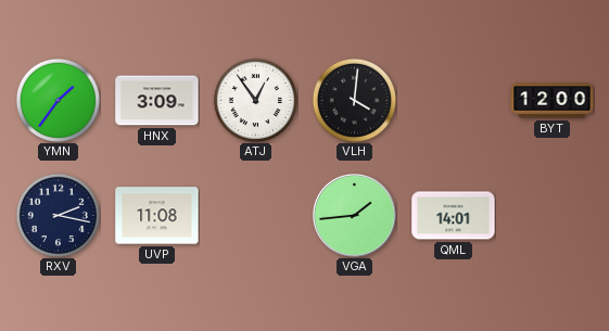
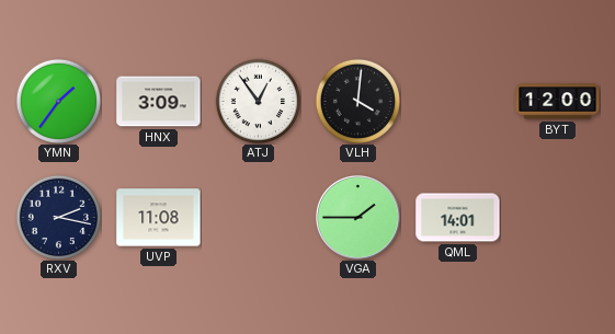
VGA: 1:44 -> 1:45
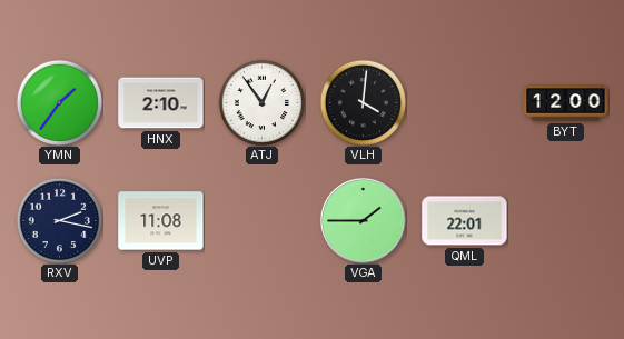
HNX: 3:09 -> 2:10
QML: 14:01 -> 22:01
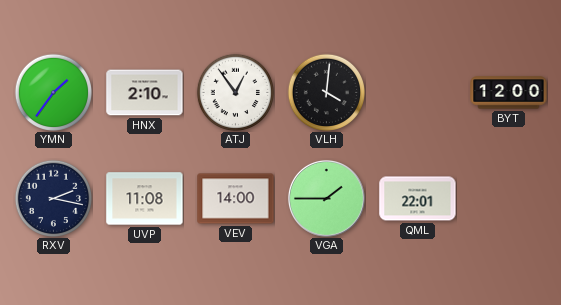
VEV: none -> 14:00
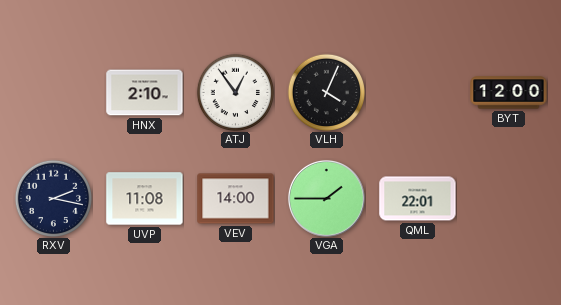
YMN: 1:36 -> none
VLH: 4:01 -> 4:04
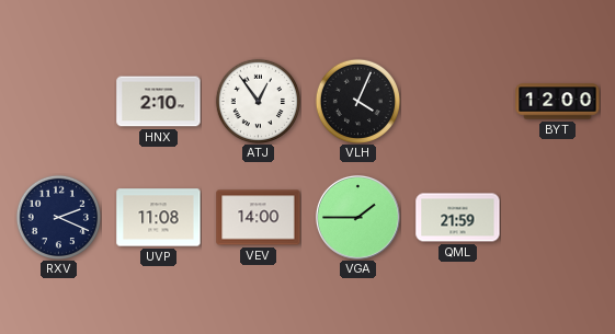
RXV: 2:17 -> 2:19
QML: 22:01 -> 21:59
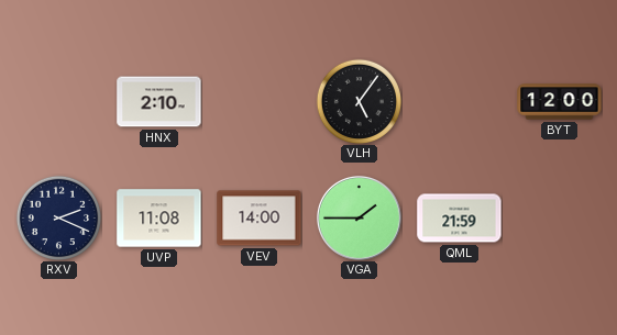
ATJ: 12:54 -> none
VLH: 4:04 -> 5:06
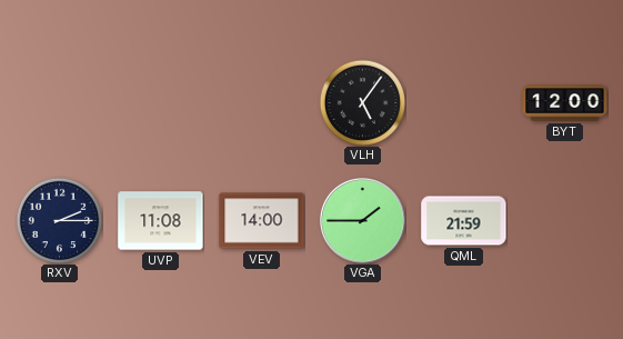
HNX: 2:10 -> none
RXV: 2:19 -> 2:15
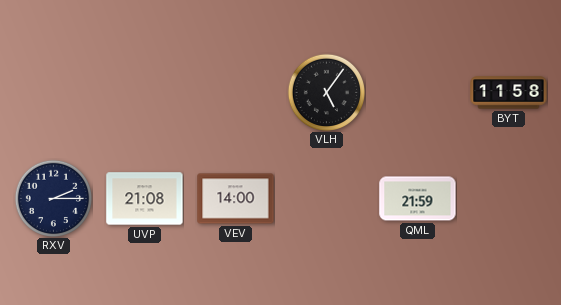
BYT: 12:00 -> 11:58
UVP: 11:08 -> 21:08
VGA: 1:45 -> none
